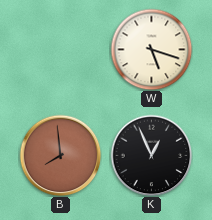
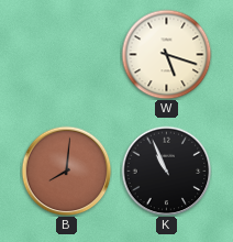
B: 7:59 -> 8:01
K: 12:56 -> 10:56
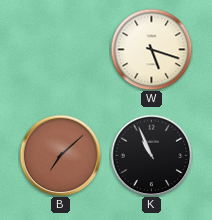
B: 8:01 -> 7:08
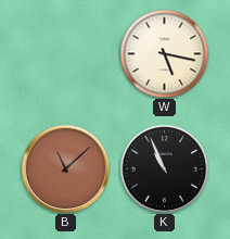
W: 5:18 -> 5:17
B: 7:08 -> 11:08
